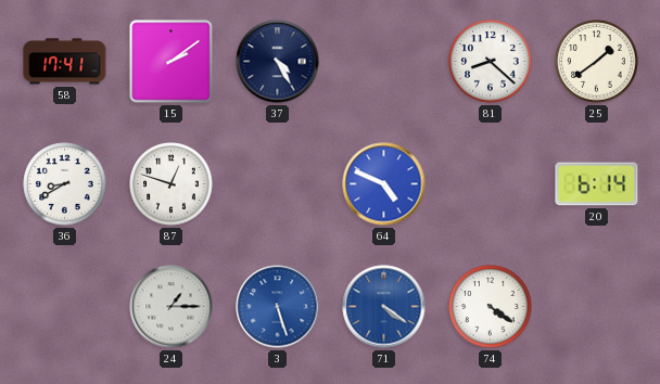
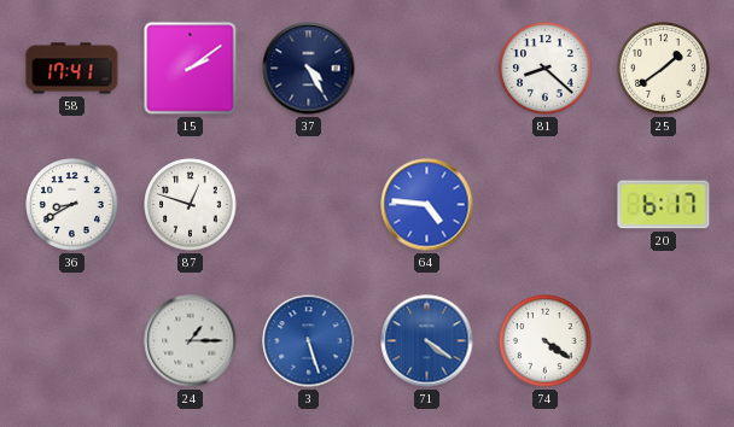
64: 4:49 -> 4:46
20: 6:14 -> 6:17
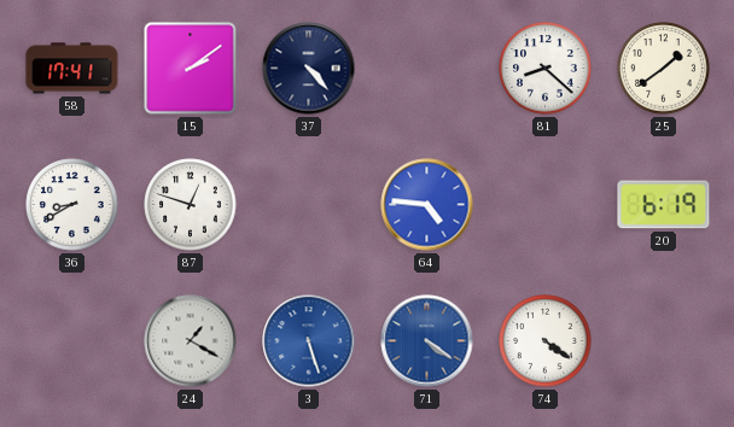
37: 4:25 -> 4:23
20: 6:17 -> 6:19
24: 1:15 -> 1:20
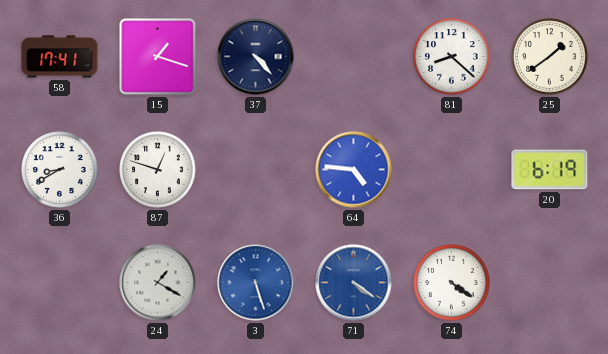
15: 2:09 -> 1:18
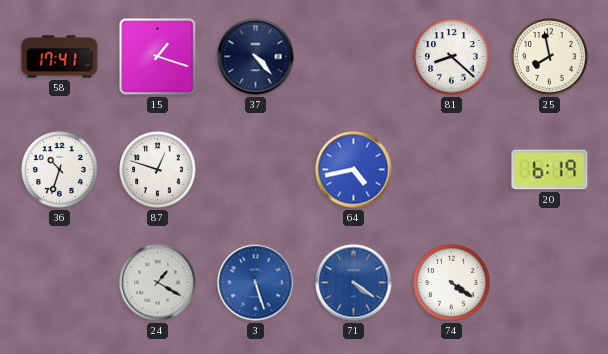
25: 1:39 -> 7:58
36: 8:40 -> 10:33
64: 4:46 -> 4:43
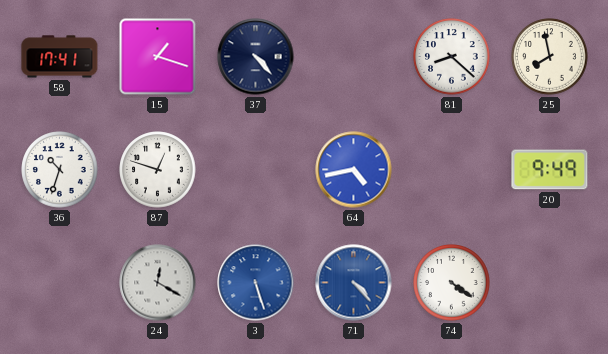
20: 6:19 -> 9:49
24: 1:20 -> 12:20
71: 4:21 -> 4:23
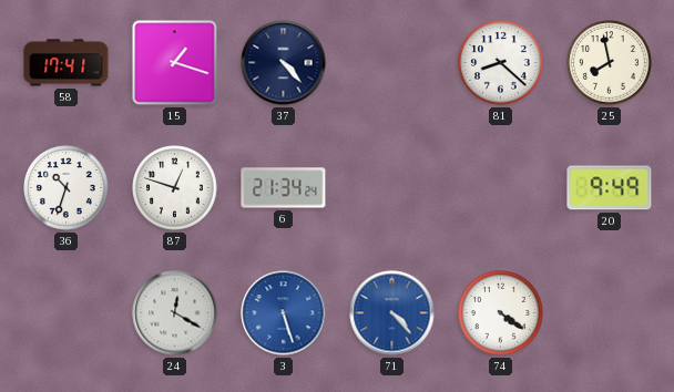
6: none -> 21:34
64: 4:43 -> none
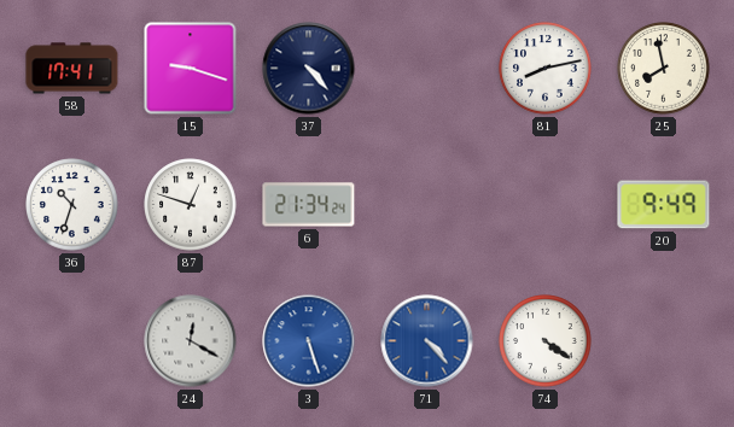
15: 1:18 -> 9:18
81: 8:22 -> 8:13
